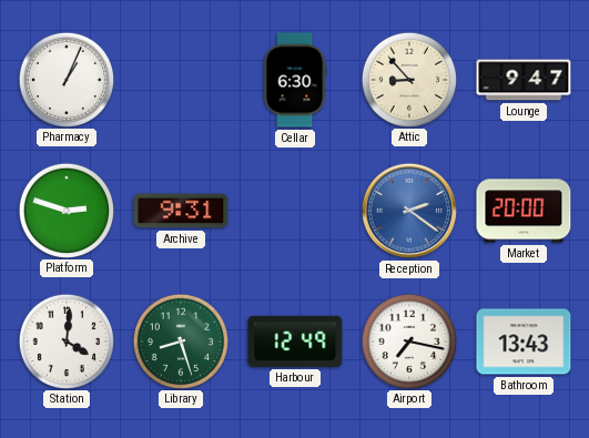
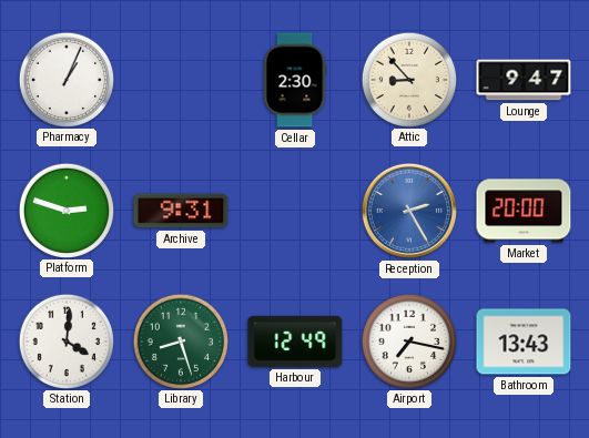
Cellar: 6:30 -> 2:30
Reception: 2:21 -> 2:25
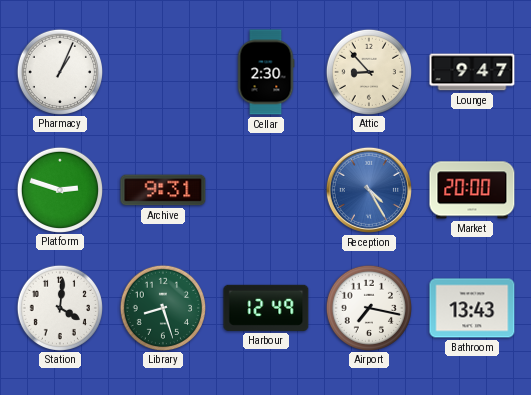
Reception: 2:25 -> 4:25
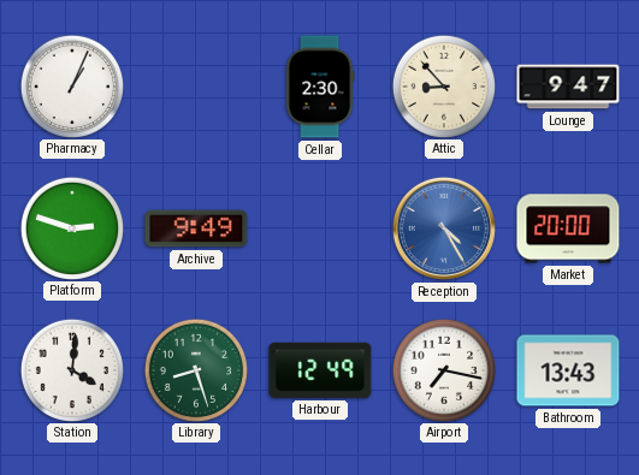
Archive: 9:31 -> 9:49
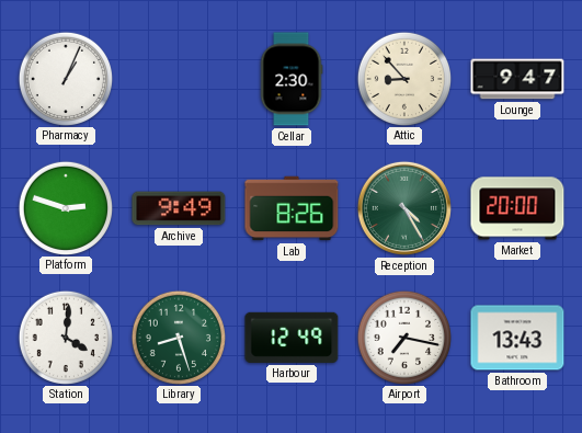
Lab: none -> 8:26
Reception dial: blue -> green
